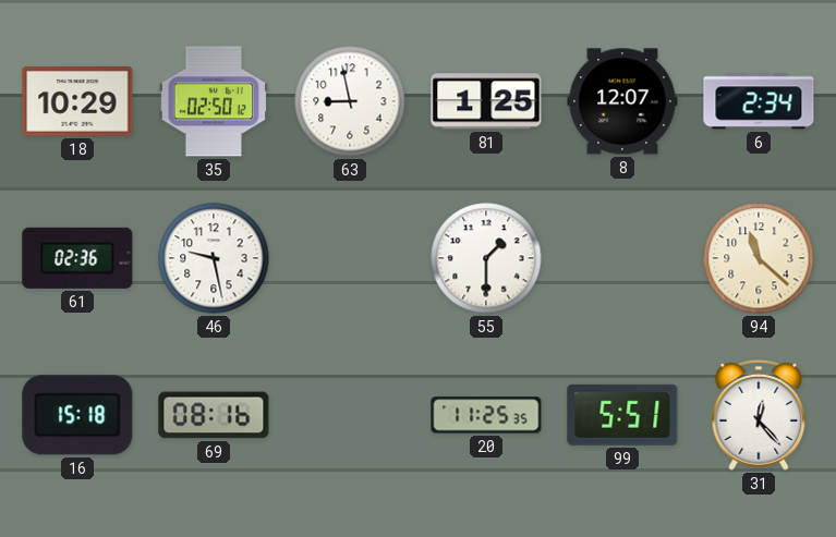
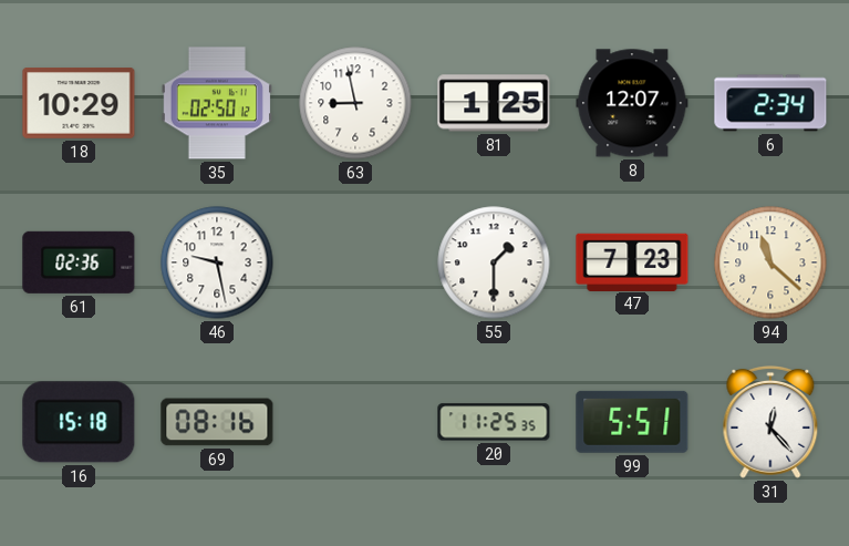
47: none -> 7:23
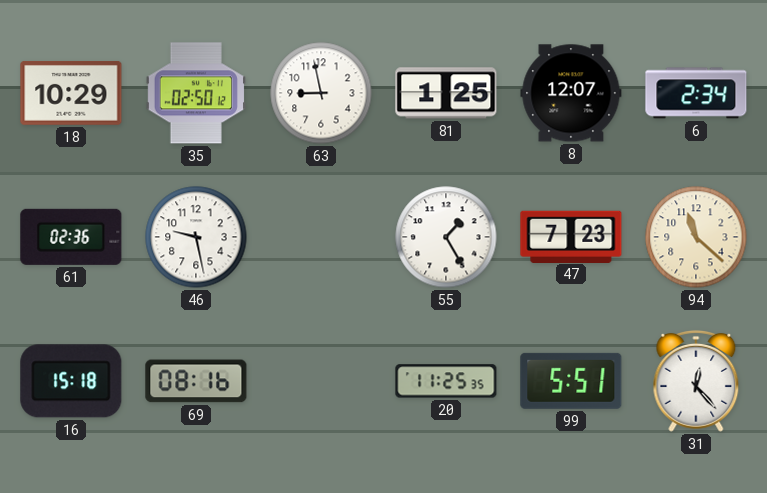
55: 1:30 -> 1:25
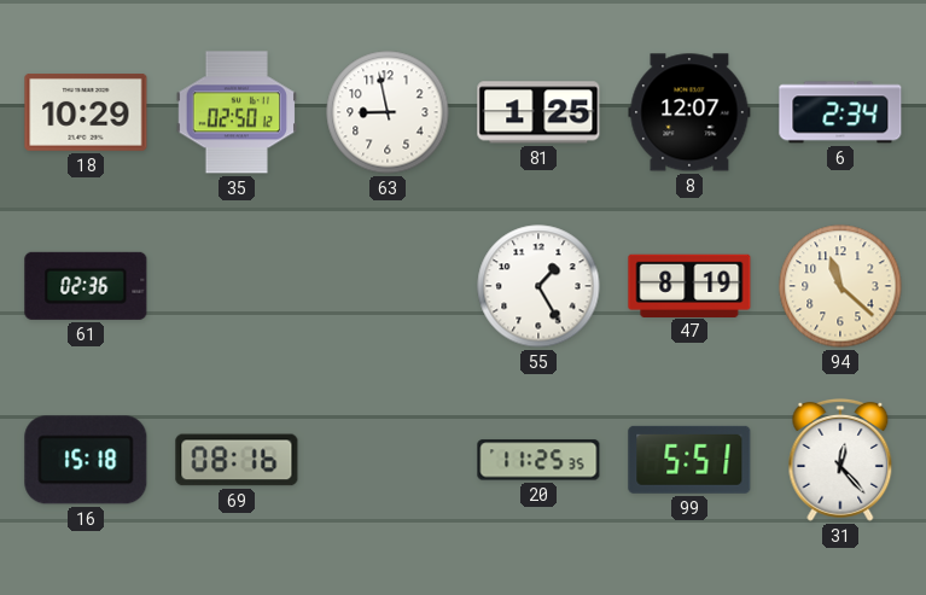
46: 9:28 -> none
47: 7:23 -> 8:19
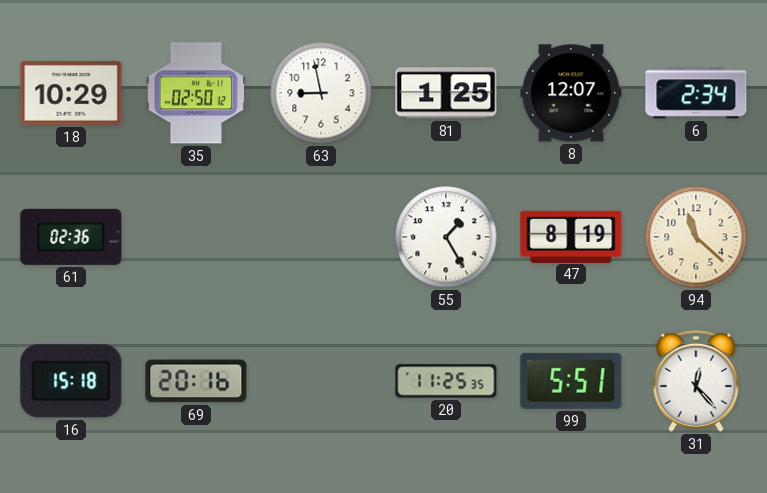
69: 08:16 -> 20:16
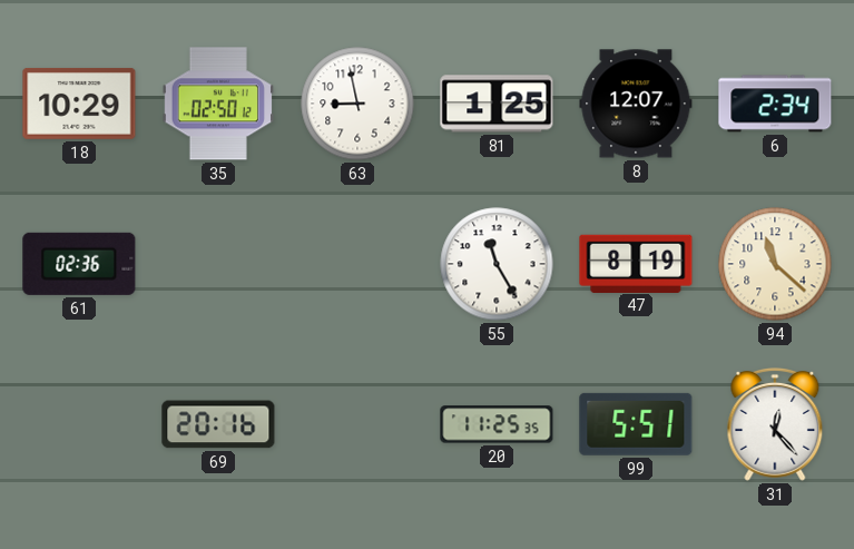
55: 1:25 -> 11:25
16: 15:18 -> none
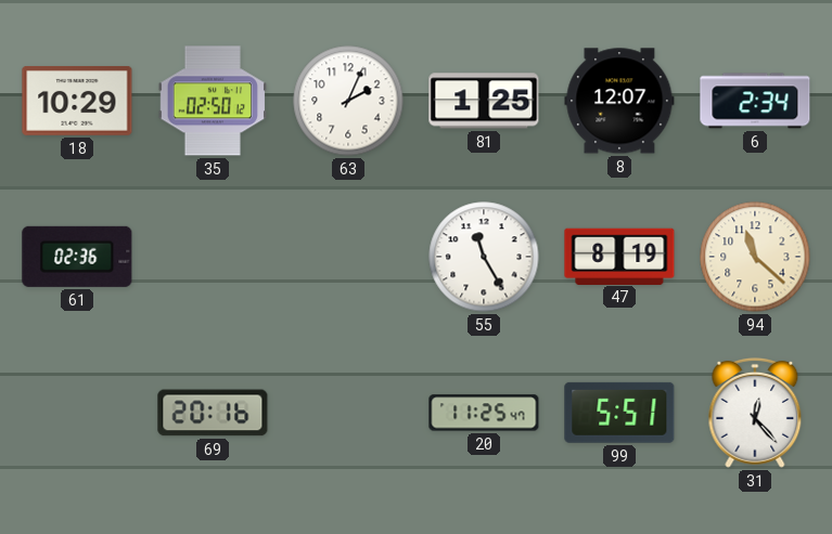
63: 8:58 -> 2:04
20: 11:25:35 -> 11:25:47
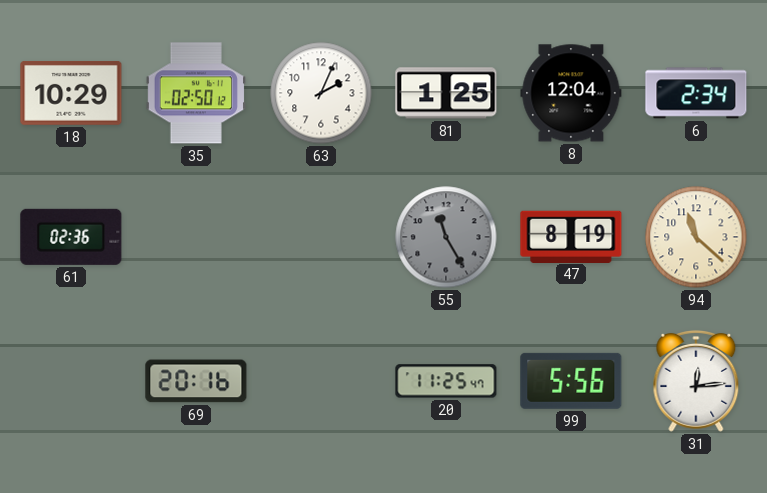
8: 12:07 -> 12:04
55 dial: white -> grey
99: 5:51 -> 5:56
31: 12:23 -> 12:14
